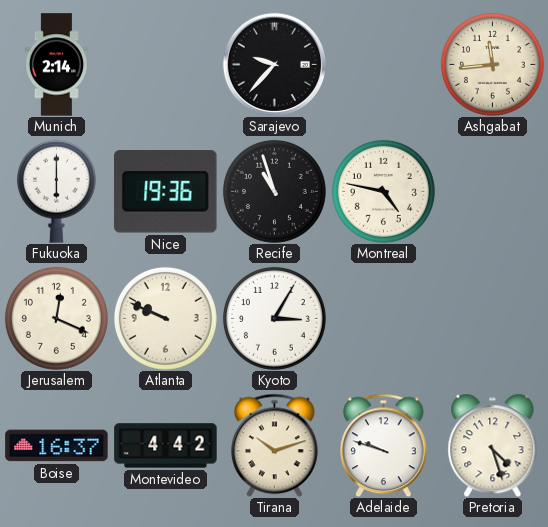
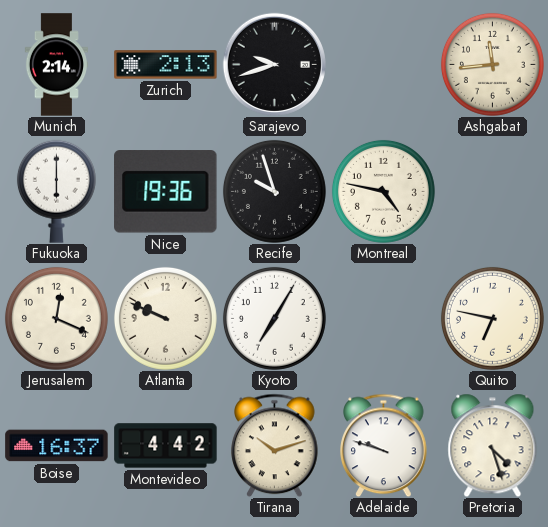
Zurich: none -> 2:13
Sarajevo: 9:37 -> 9:42
Recife: 10:57 -> 9:57
Kyoto: 3:05 -> 7:05
Quito: none -> 6:47
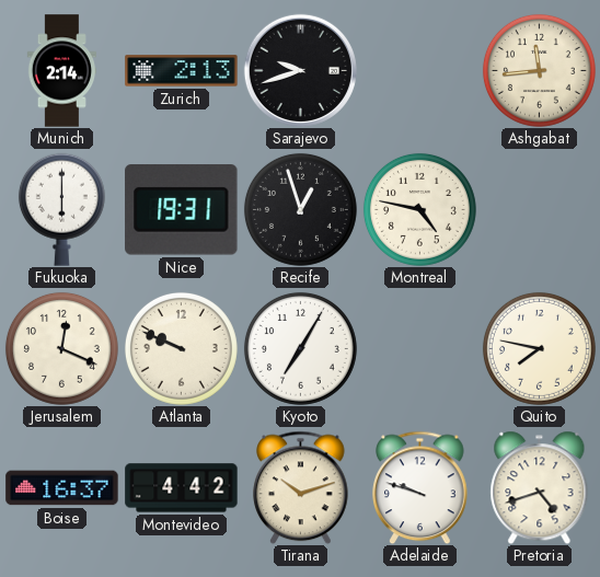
Nice: 19:36 -> 19:31
Recife: 9:57 -> 12:57
Quito: 6:47 -> 7:47
Pretoria: 4:27 -> 4:42
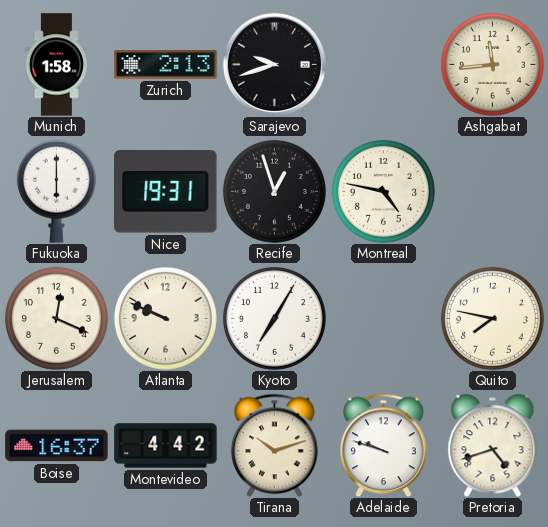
Munich: 2:14 -> 1:58
